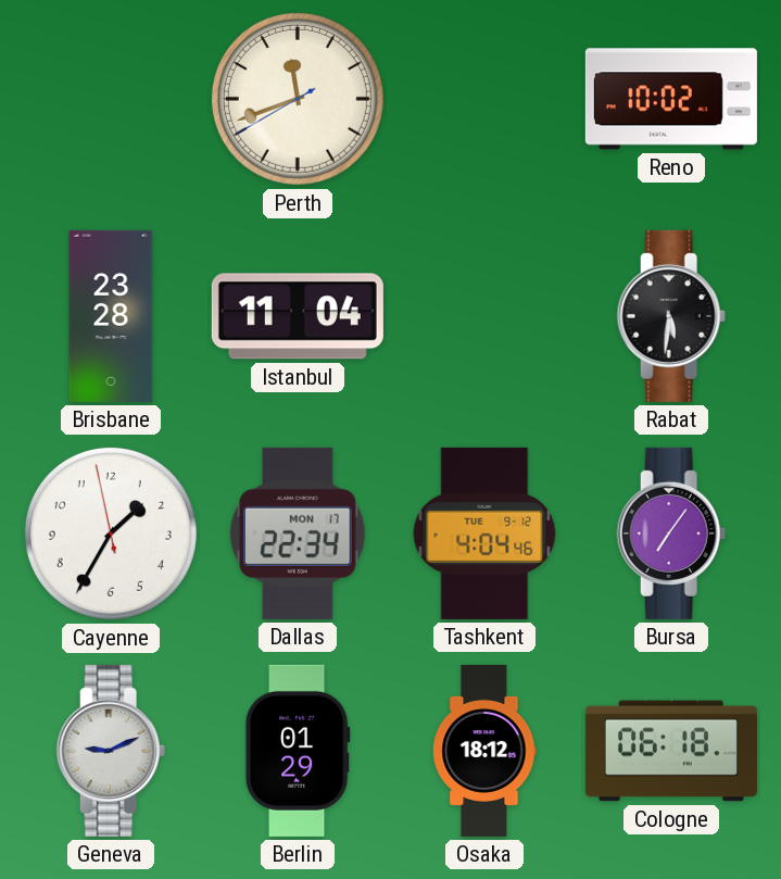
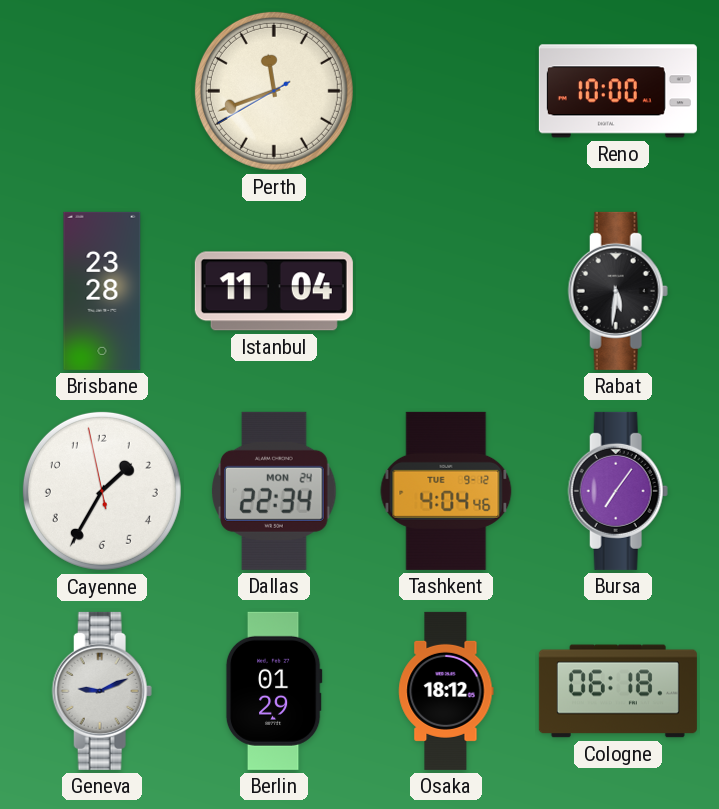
Reno: 10:02 -> 10:00
Dallas date: MON 17 -> MON 24
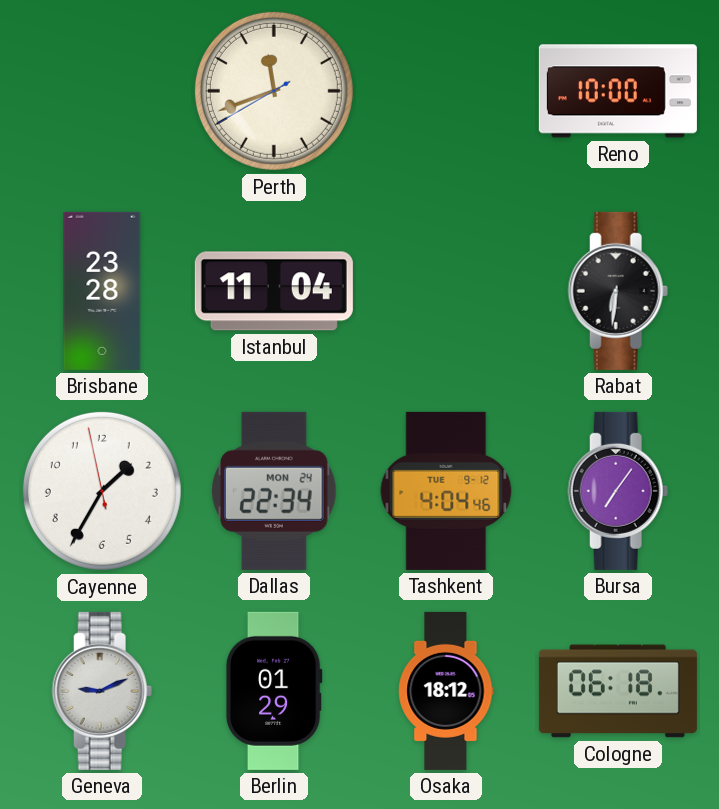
Rabat: 5:31 -> 6:31
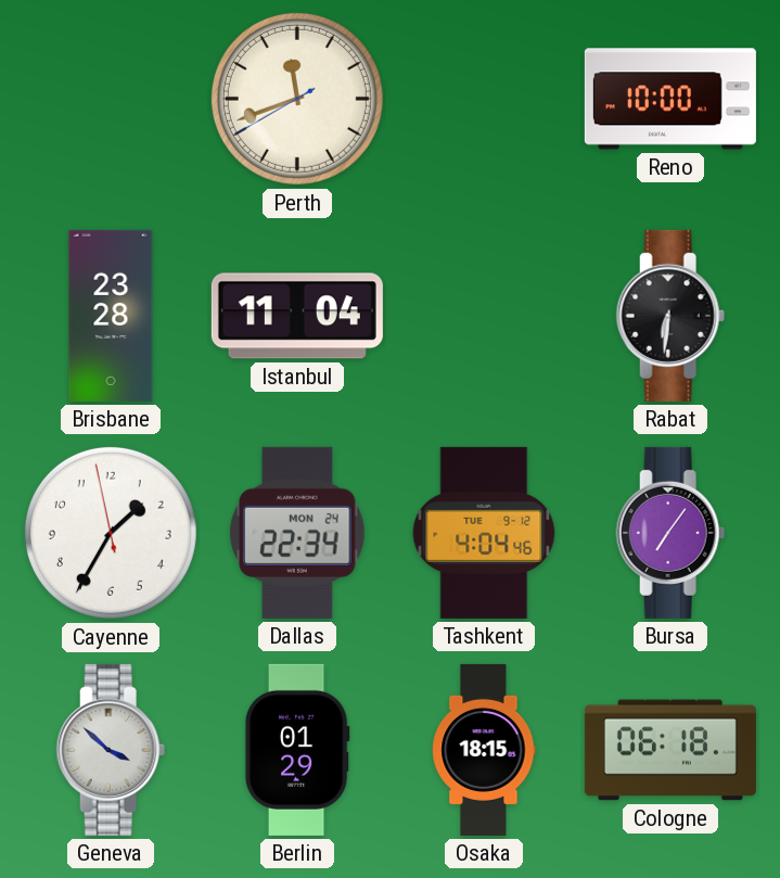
Geneva: 9:11 -> 3:52
Osaka: 18:12 -> 18:15
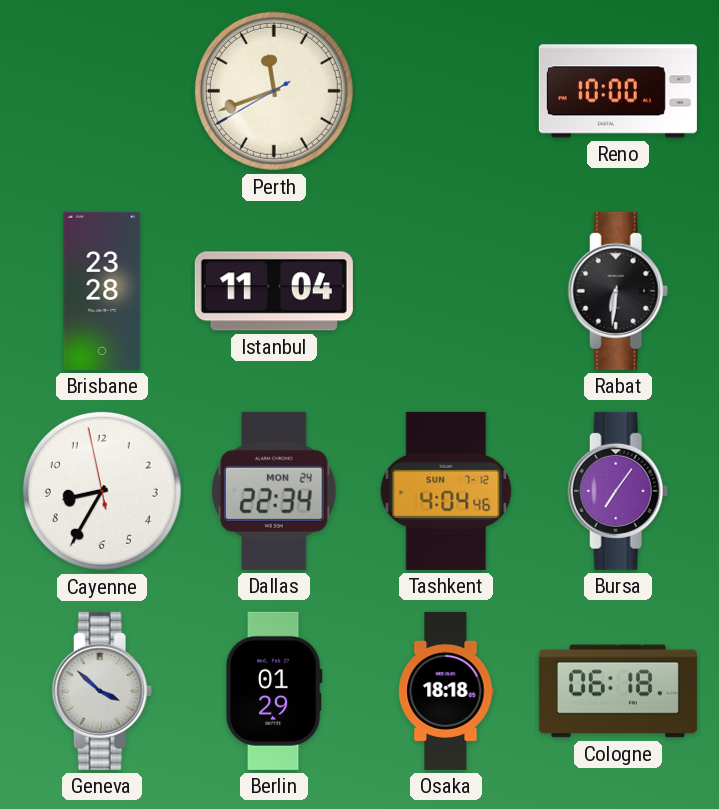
Cayenne: 1:34 -> 8:34
Tashkent date: TUE 9-12 -> SUN 7-12
Osaka: 18:15 -> 18:18
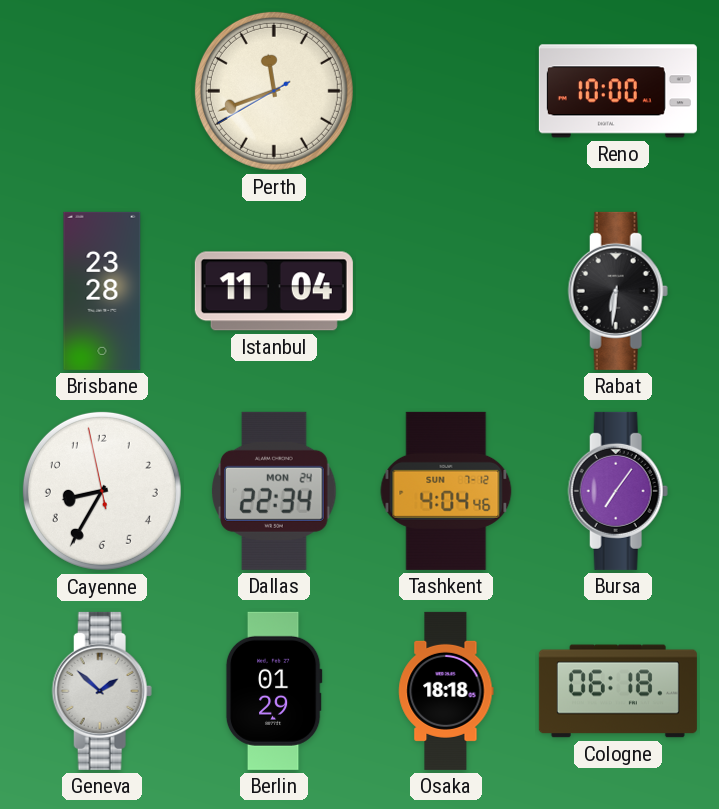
Geneva: 3:52 -> 1:52
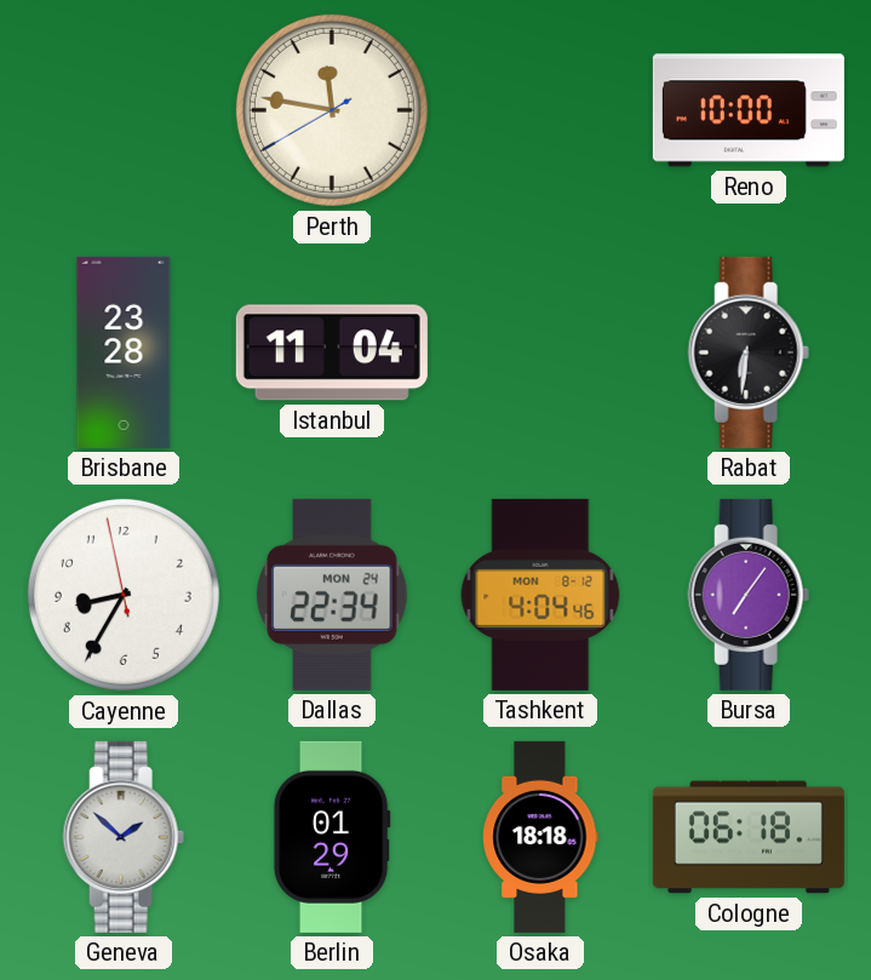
Perth: 11:41 -> 11:46
Tashkent date: SUN 7-12 -> MON 8-12
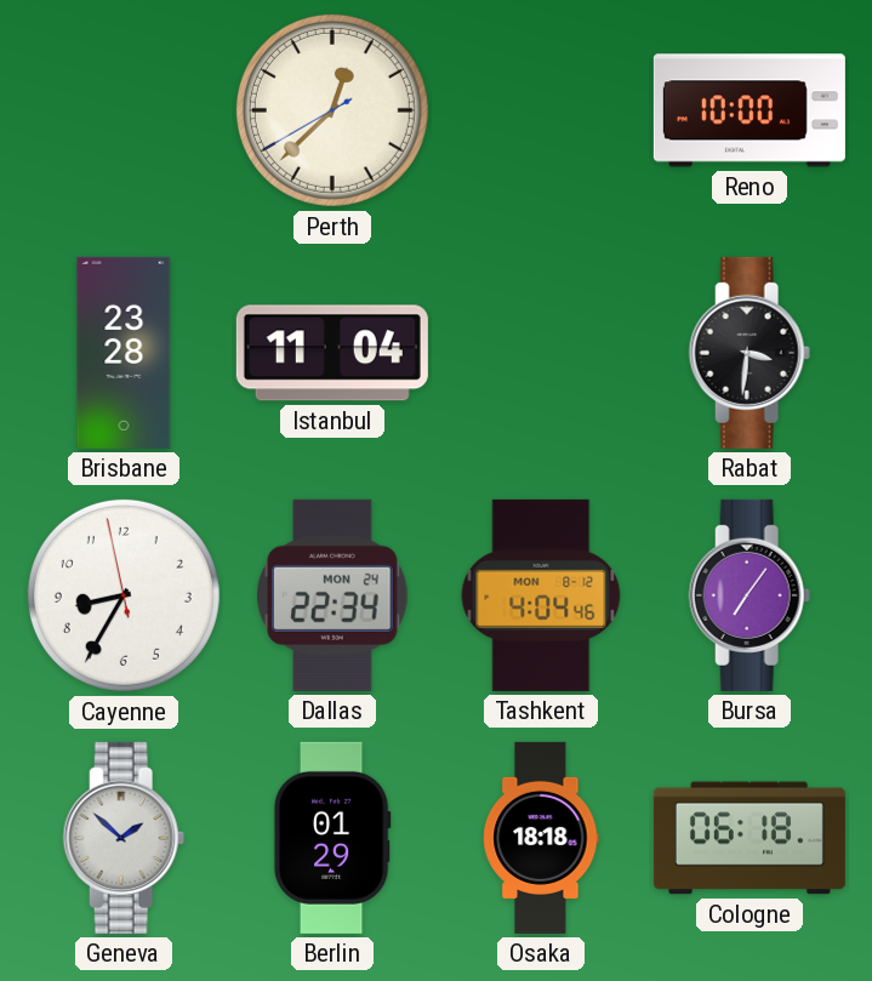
Perth: 11:46 -> 12:37
Rabat: 6:31 -> 3:31
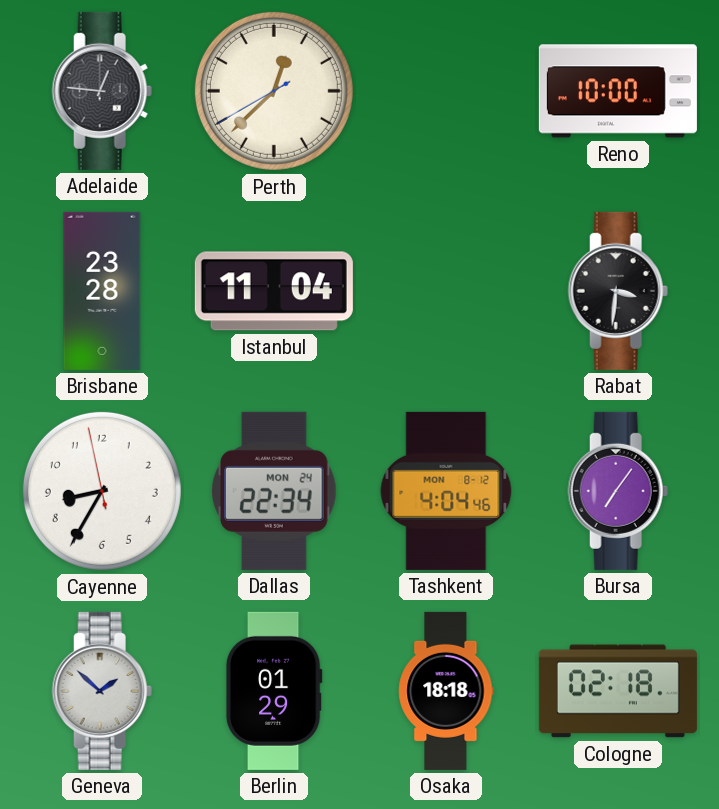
Adelaide: none -> 12:46
Cologne: 06:18 -> 02:18
